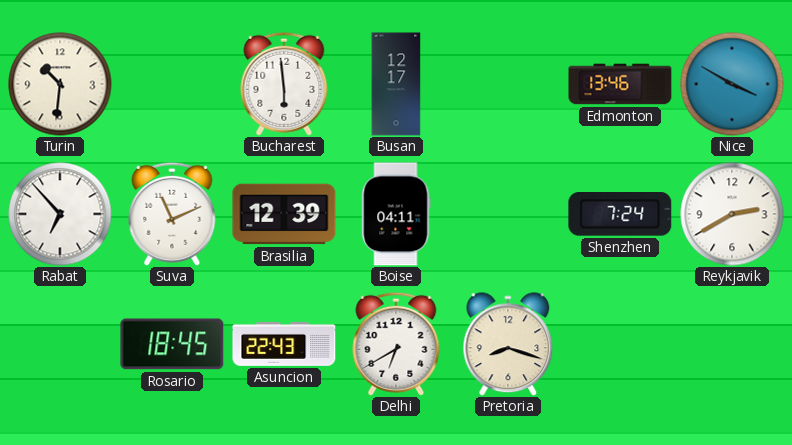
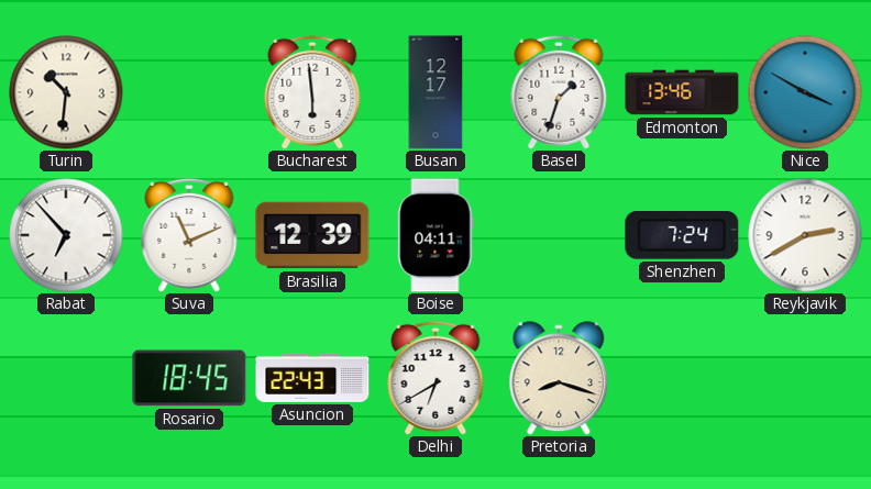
Basel: none -> 1:33
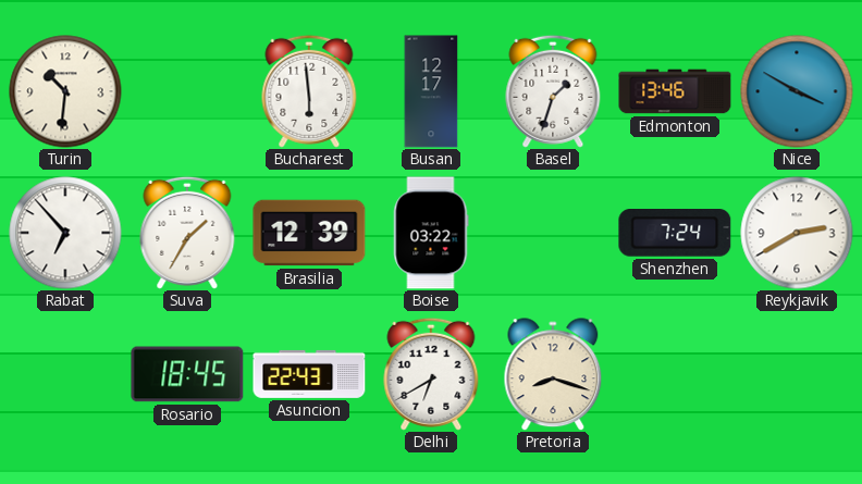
Suva: 11:11 -> 1:35
Boise: 04:11 -> 03:22
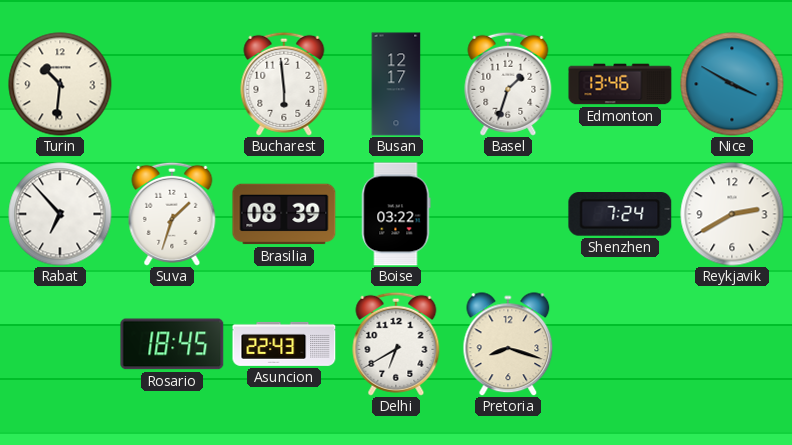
Suva: 1:35 -> 1:33
Brasilia: 12:39 -> 08:39
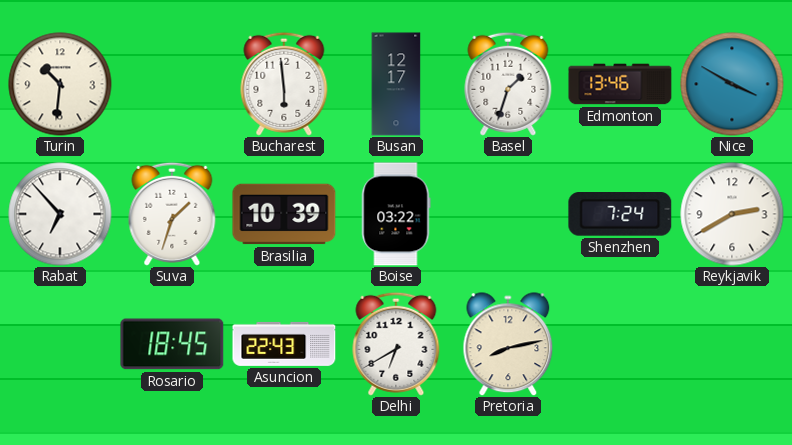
Brasilia: 08:39 -> 10:39
Pretoria: 8:18 -> 8:13
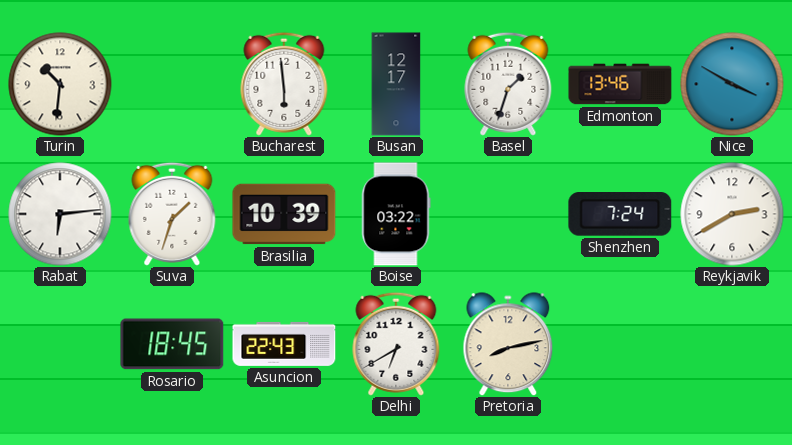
Rabat: 6:53 -> 6:14
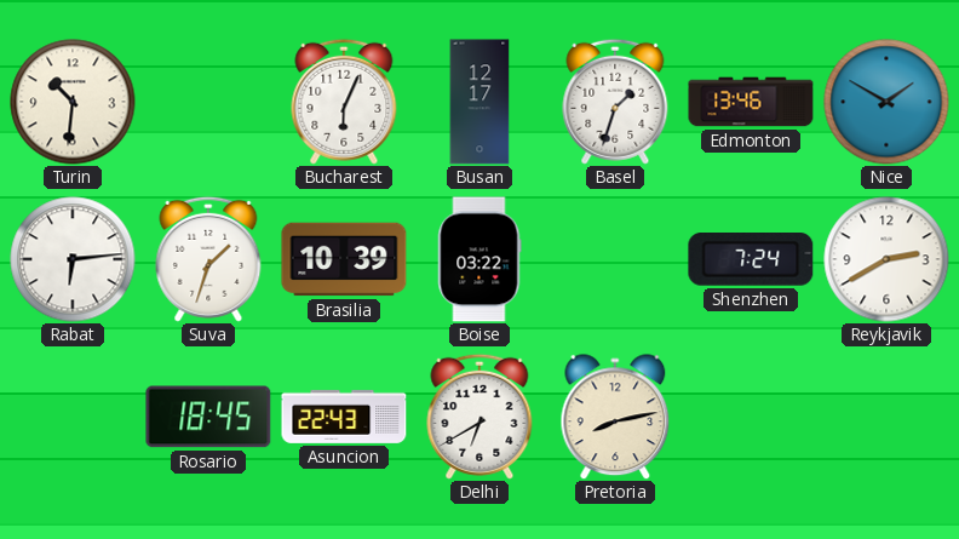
Bucharest: 5:59 -> 6:04
Nice: 3:50 -> 1:50
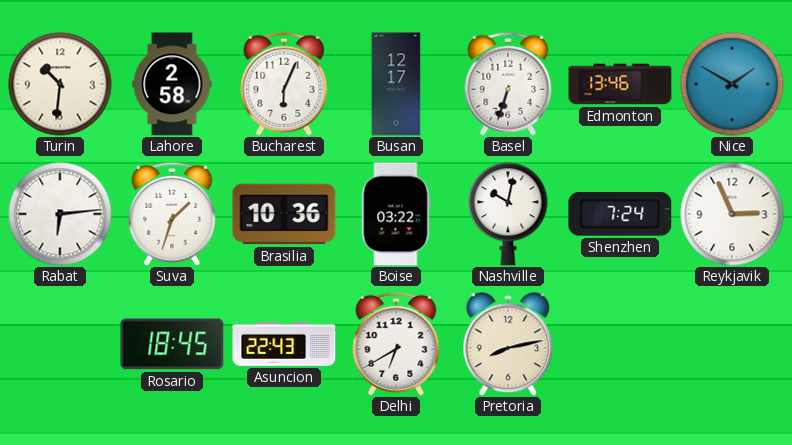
Lahore: none -> 2:58
Basel: 1:33 -> 6:33
Brasilia: 10:39 -> 10:36
Nashville: none -> 10:02
Reykjavik: 2:40 -> 2:56
